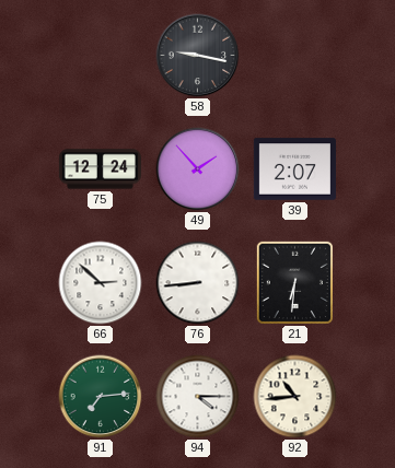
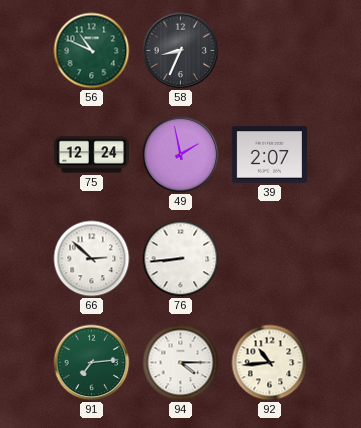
56: none -> 10:49
58: 9:17 -> 8:34
49: 1:53 -> 1:58
21: 6:31 -> none
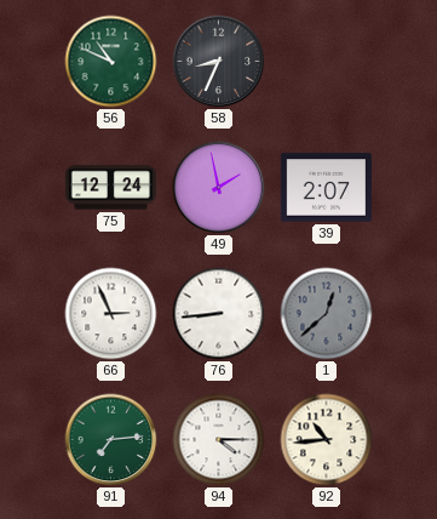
66: 2:52 -> 2:56
1: none -> 12:38
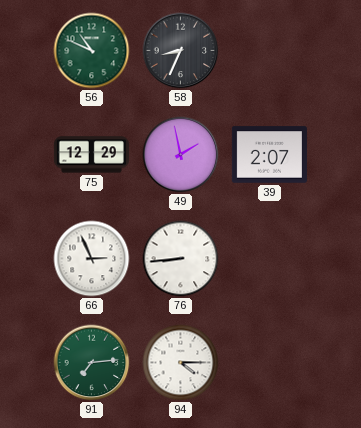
75: 12:24 -> 12:29
1: 12:38 -> none
92: 10:44 -> none
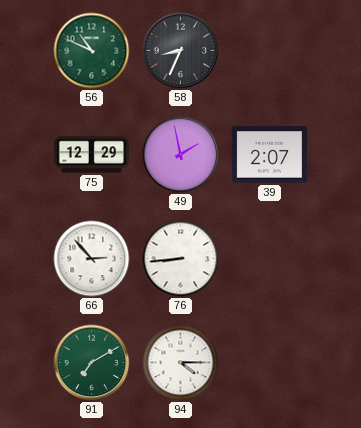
66: 2:56 -> 2:53
91: 7:14 -> 7:10
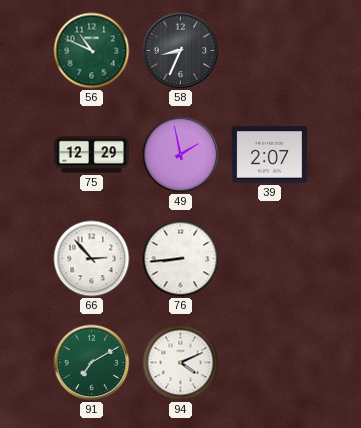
94: 4:15 -> 4:11
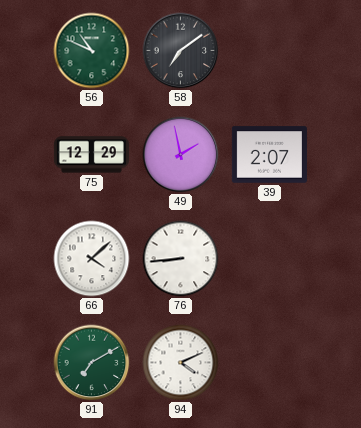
58: 8:34 -> 7:09
66: 2:53 -> 4:08
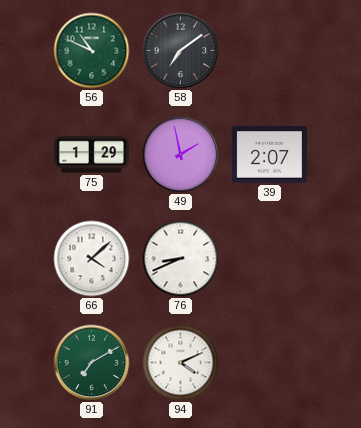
75: 12:29 -> 1:29
76: 8:44 -> 8:41
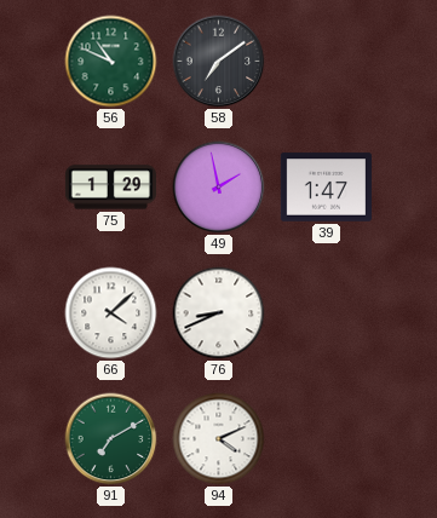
39: 2:07 -> 1:47
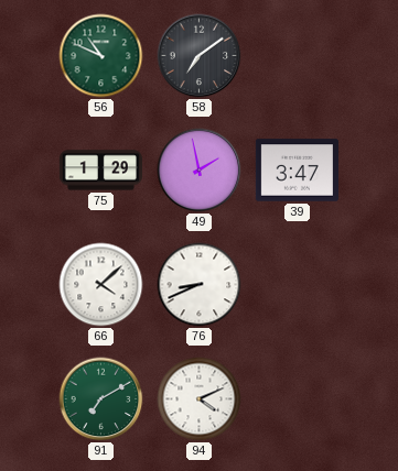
39: 1:47 -> 3:47
